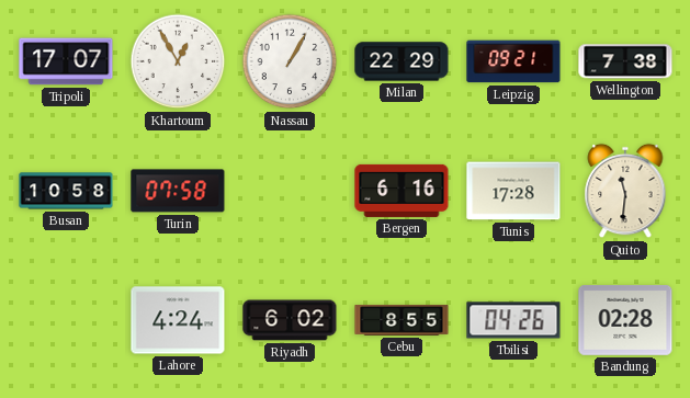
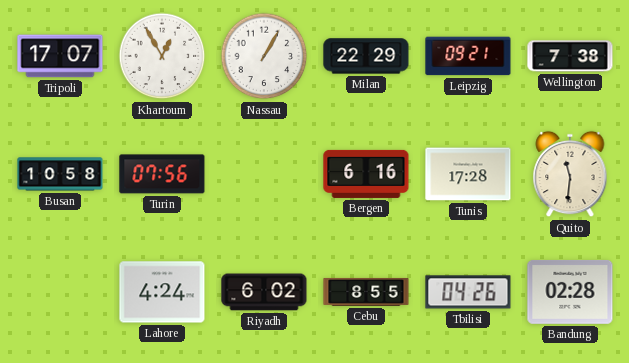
Turin: 07:58 -> 07:56
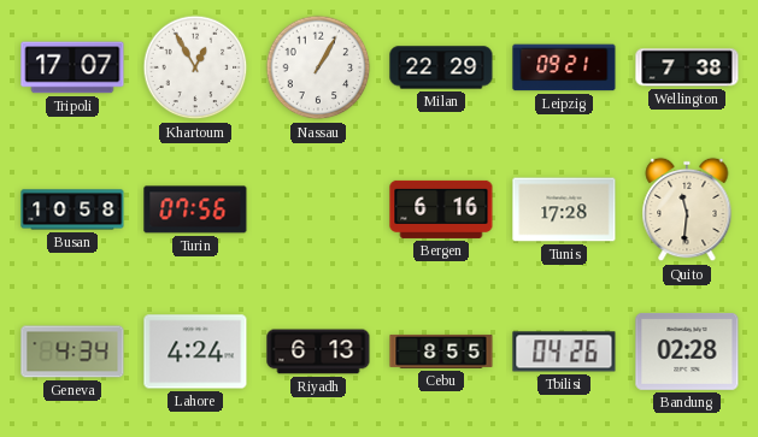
Geneva: none -> 4:34
Riyadh: 6:02 -> 6:13
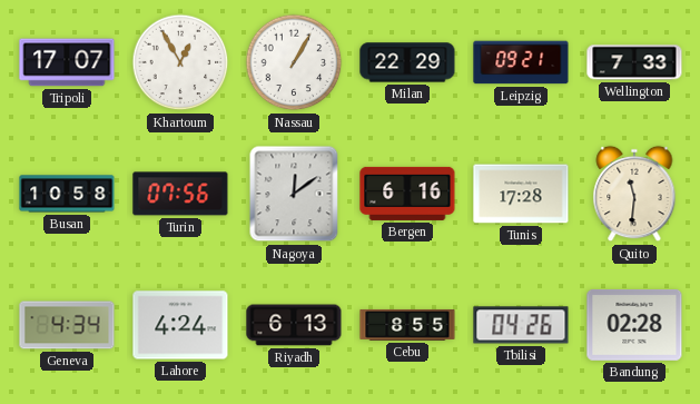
Wellington: 7:38 -> 7:33
Nagoya: none -> 12:09
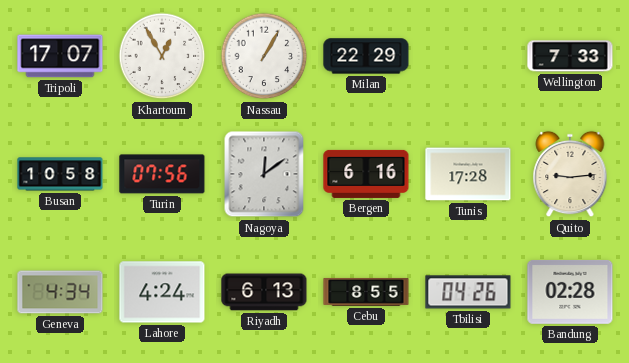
Leipzig: 09:21 -> none
Quito: 11:31 -> 9:14
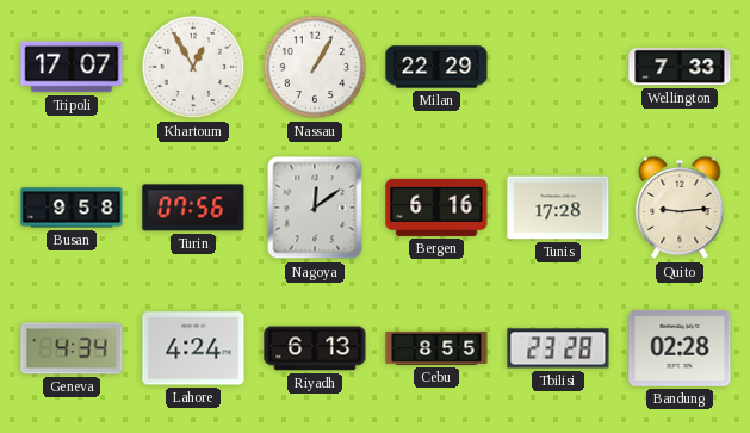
Busan: 10:58 -> 9:58
Tbilisi: 04:26 -> 23:28
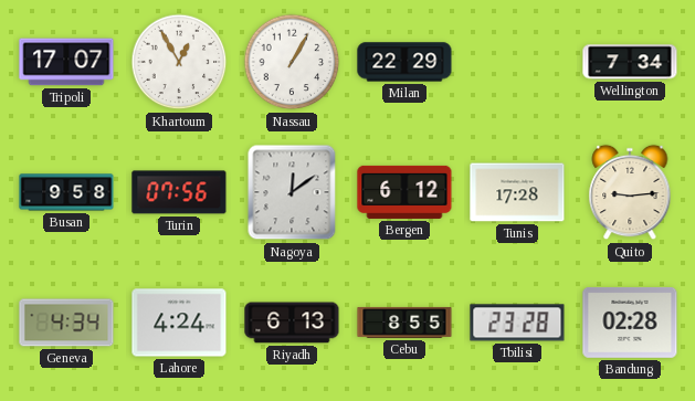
Wellington: 7:33 -> 7:34
Bergen: 6:16 -> 6:12
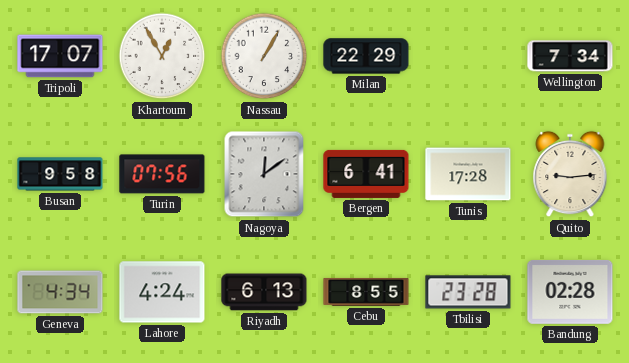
Bergen: 6:12 -> 6:41
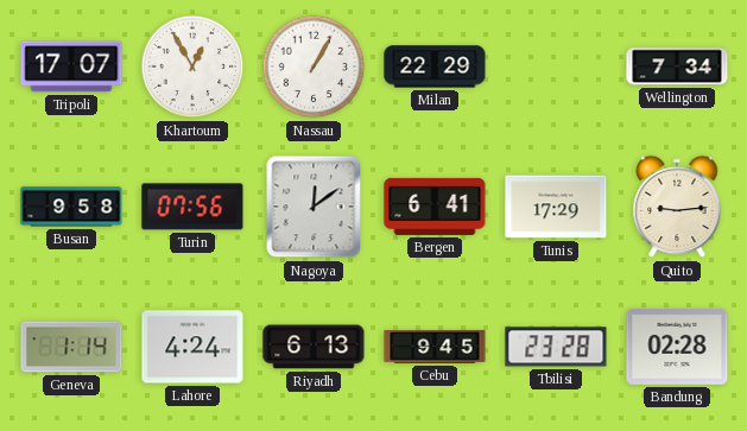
Tunis: 17:28 -> 17:29
Geneva: 4:34 -> 1:14
Cebu: 8:55 -> 9:45
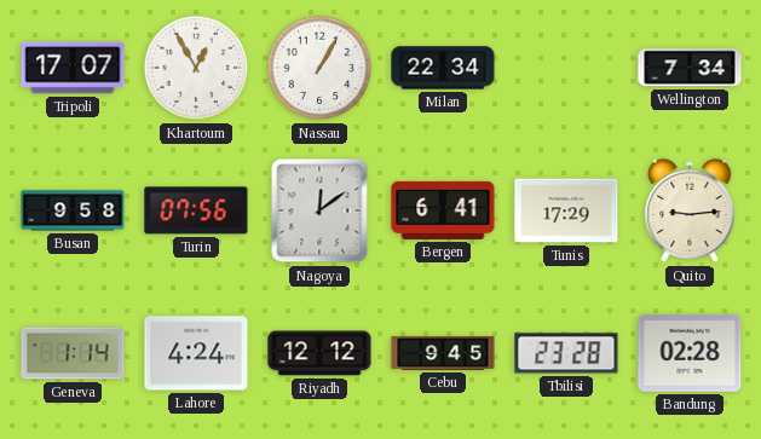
Milan: 22:29 -> 22:34
Riyadh: 6:13 -> 12:12
